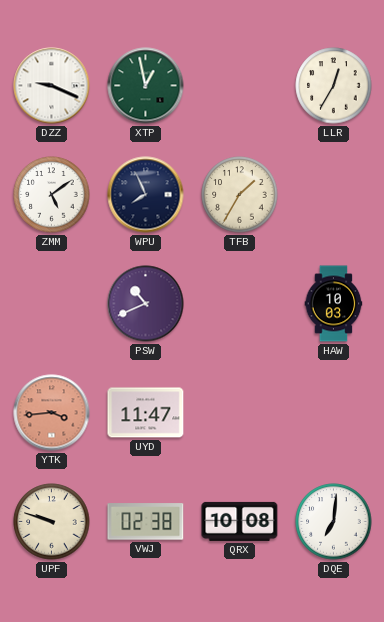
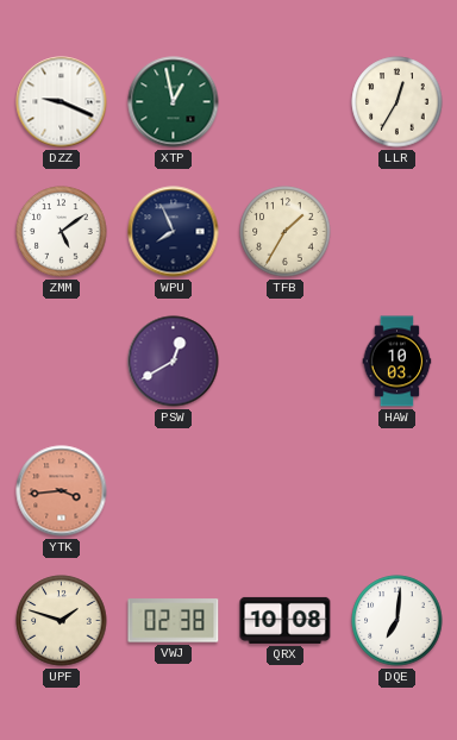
PSW: 10:41 -> 12:40
UYD: 11:47 -> none
UPF: 9:48 -> 1:48
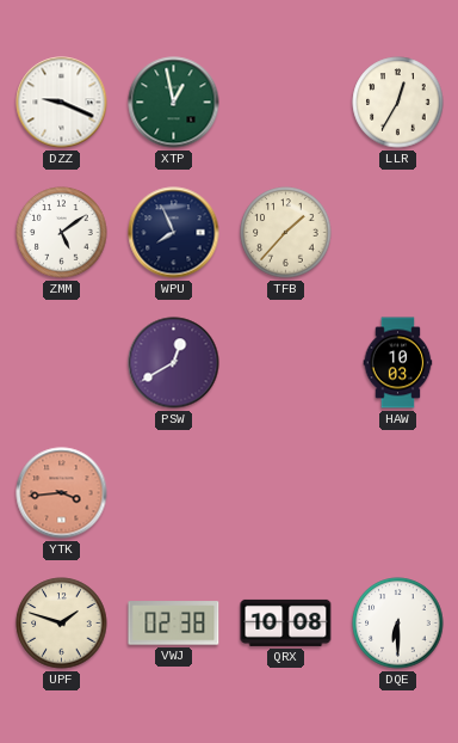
TFB: 1:35 -> 1:37
DQE: 7:01 -> 6:30
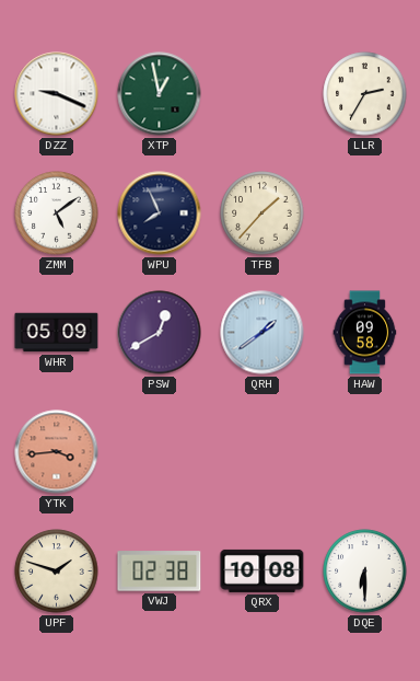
LLR: 12:35 -> 2:35
WHR: none -> 05:09
QRH: none -> 1:39
HAW: 10:03 -> 09:58
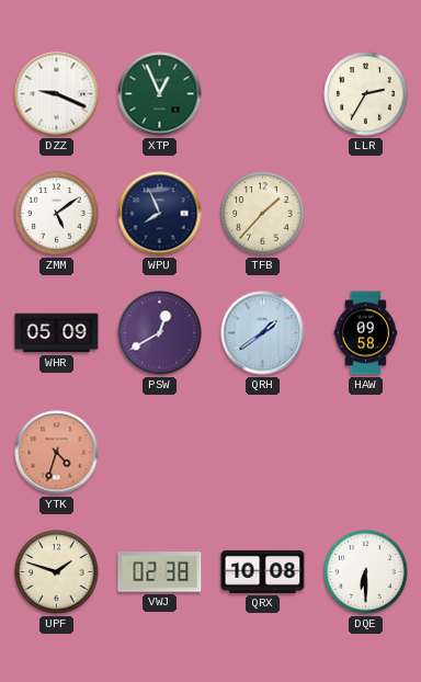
XTP: 12:58 -> 12:56
YTK: 3:44 -> 4:33
